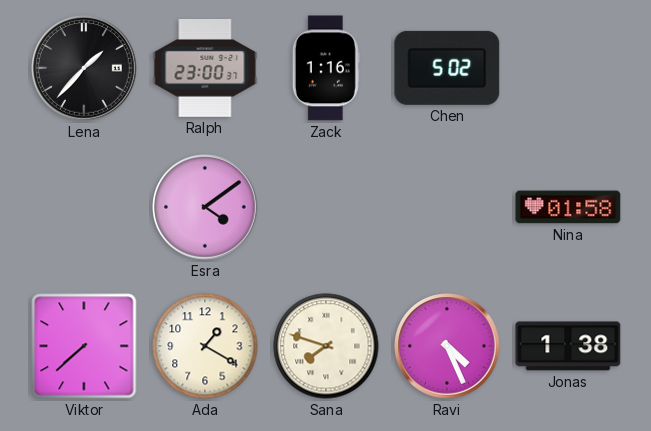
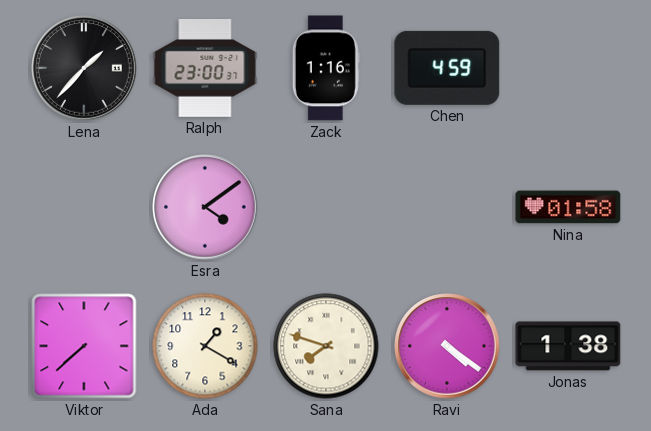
Chen: 5:02 -> 4:59
Ravi: 4:26 -> 4:21
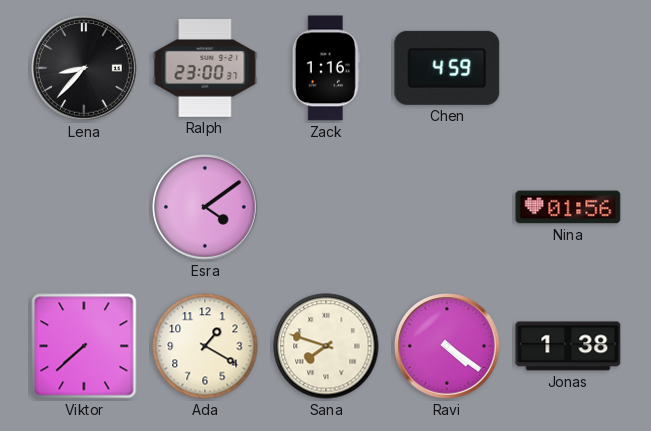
Lena: 1:37 -> 8:37
Nina: 01:58 -> 01:56
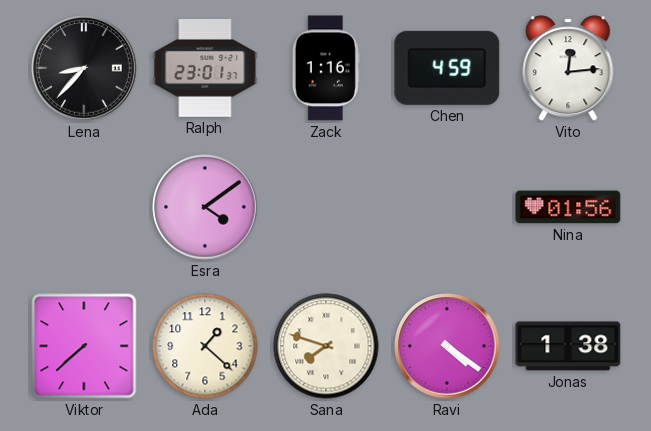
Ralph: 23:00 -> 23:01
Vito: none -> 12:14
Ada: 1:20 -> 1:22
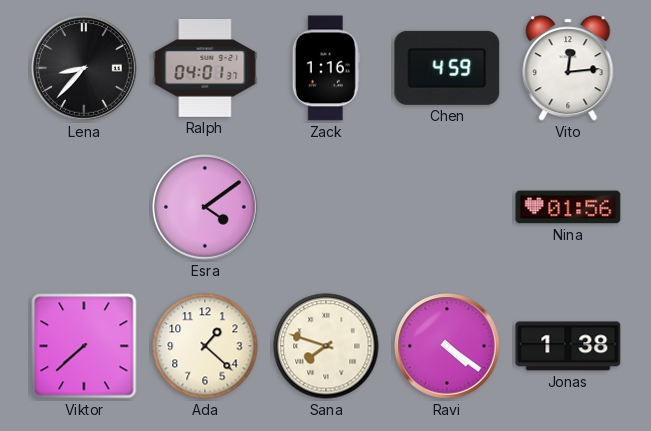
Ralph: 23:01 -> 04:01
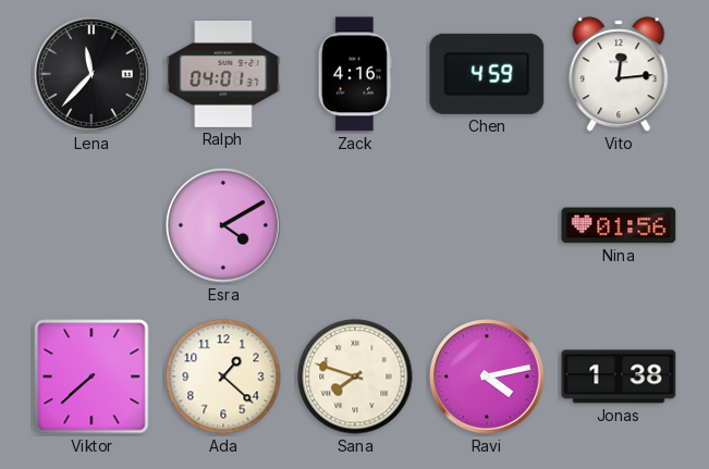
Lena: 8:37 -> 11:37
Zack: 1:16 -> 4:16
Esra: 4:09 -> 4:10
Ravi: 4:21 -> 4:13
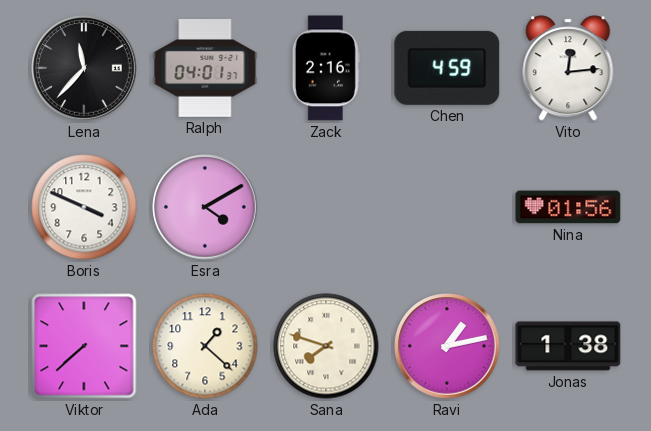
Zack: 4:16 -> 2:16
Boris: none -> 3:49
Ravi: 4:13 -> 1:13
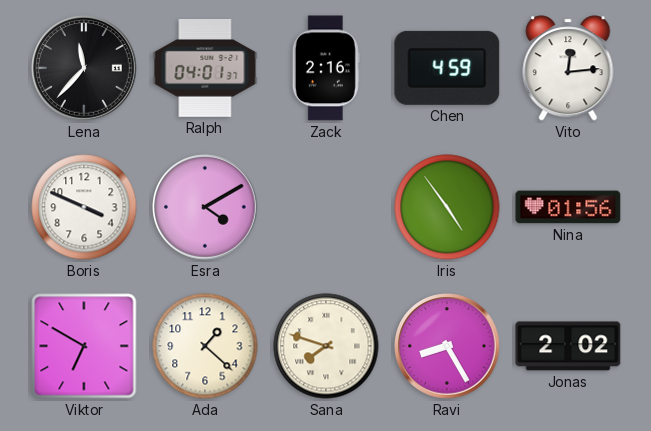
Iris: none -> 4:54
Viktor: 7:38 -> 6:50
Ravi: 1:13 -> 8:25
Jonas: 1:38 -> 2:02
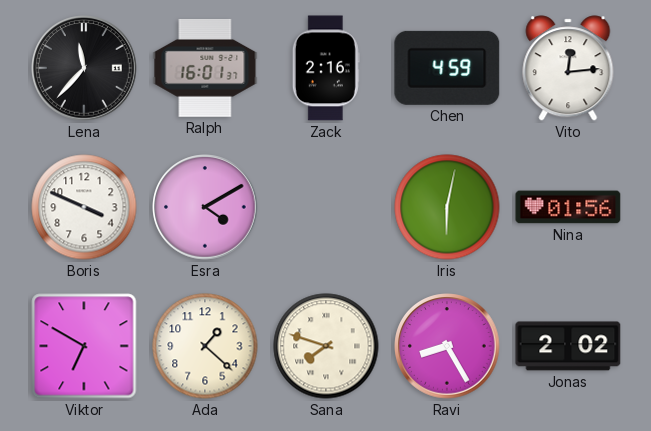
Ralph: 04:01 -> 16:01
Iris: 4:54 -> 6:02
